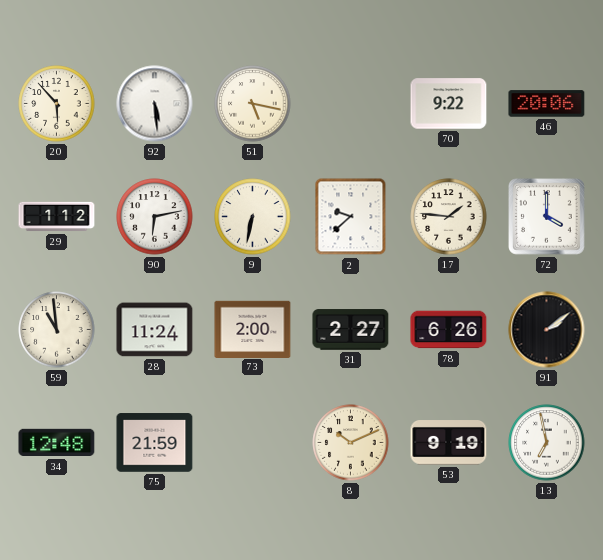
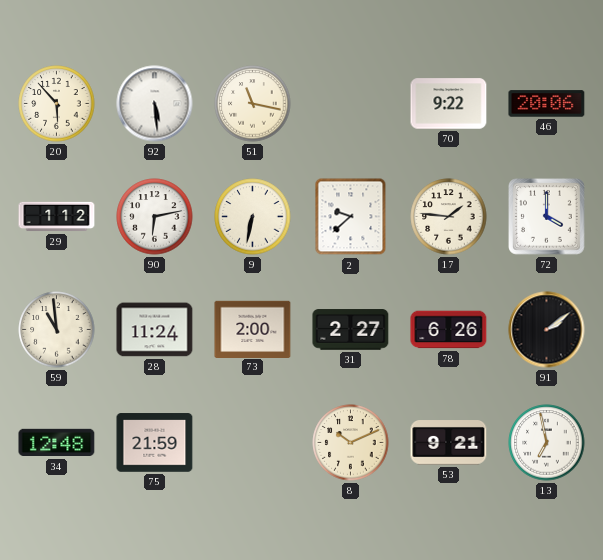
51: 5:17 -> 11:17
53: 9:19 -> 9:21
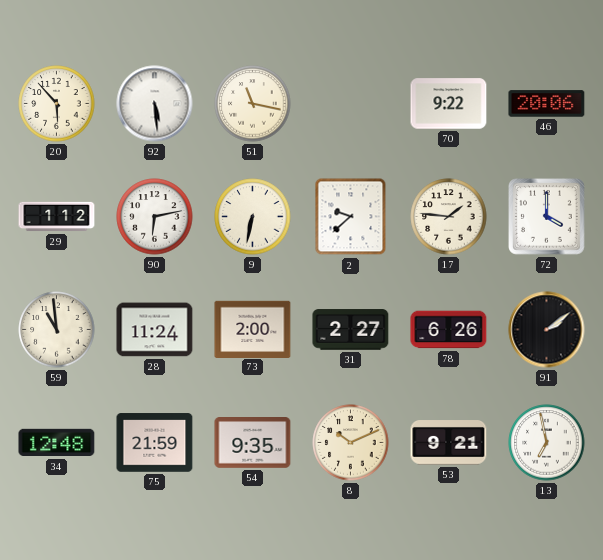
54: none -> 9:35
